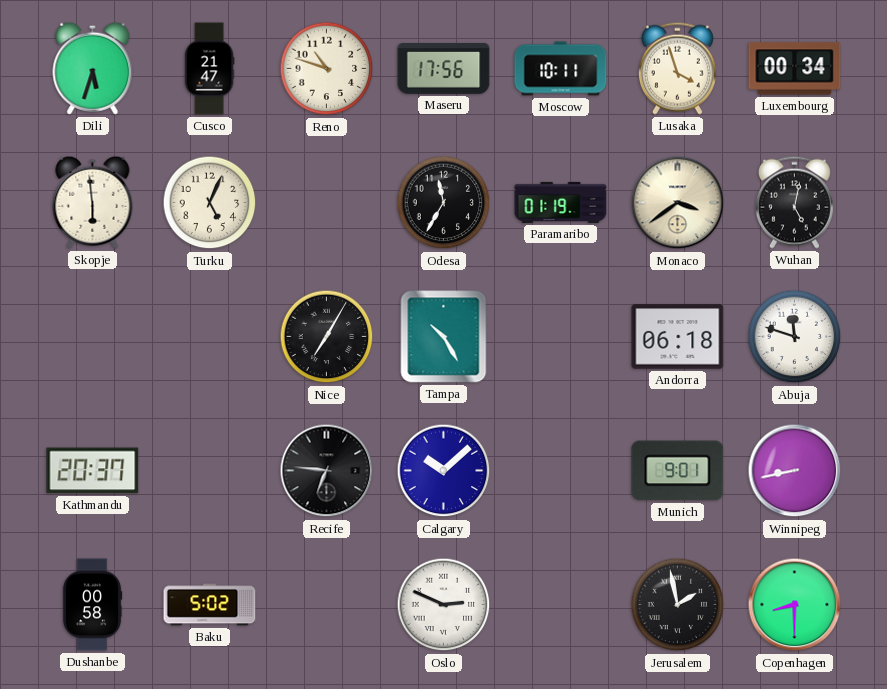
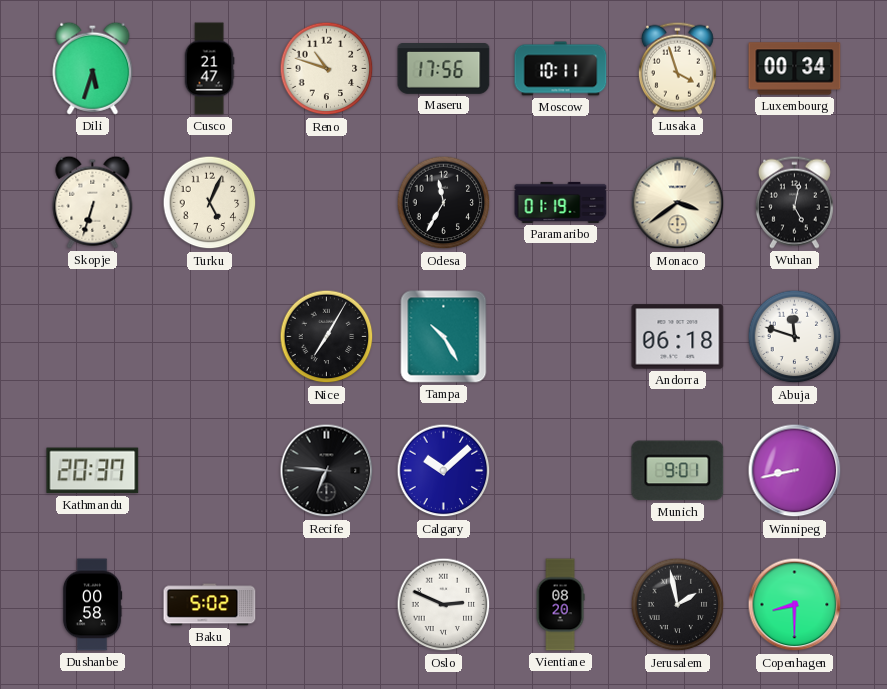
Skopje: 5:59 -> 6:33
Vientiane: none -> 08:20
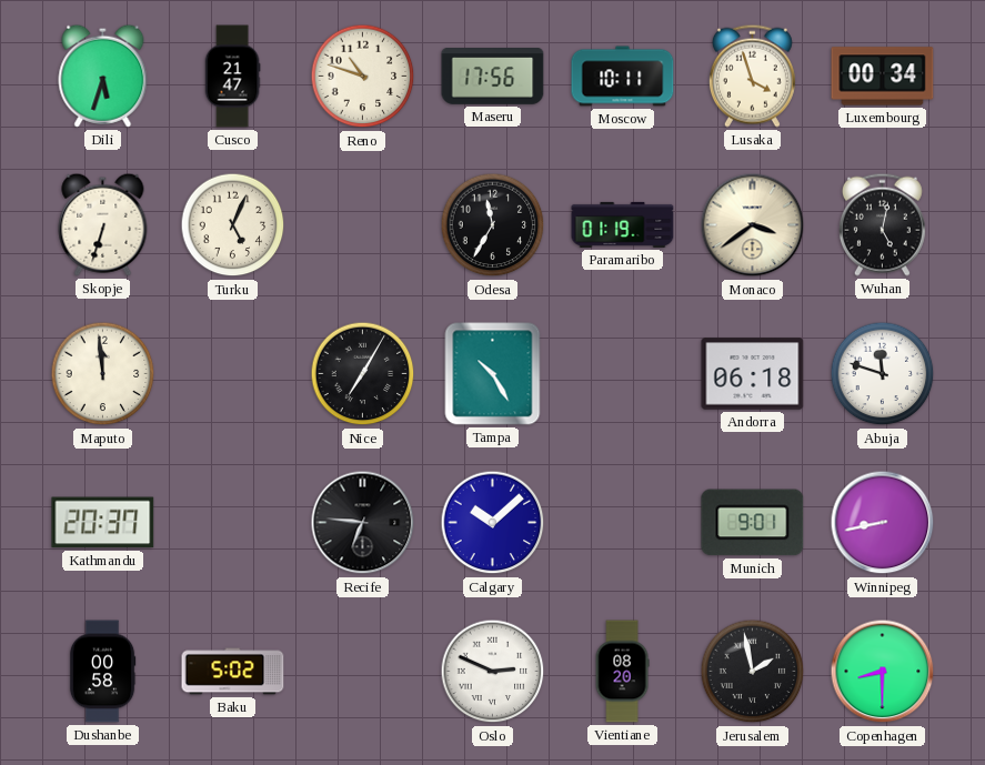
Maputo: none -> 11:59
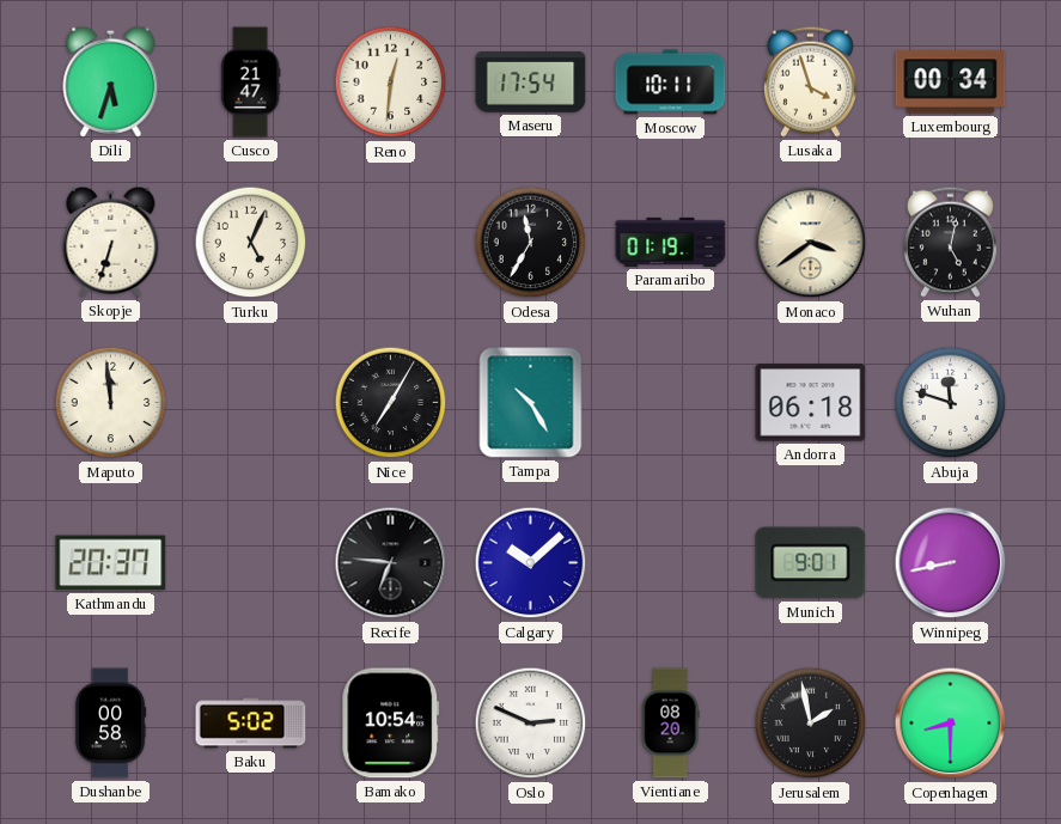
Reno: 10:48 -> 12:31
Maseru: 17:56 -> 17:54
Bamako: none -> 10:54
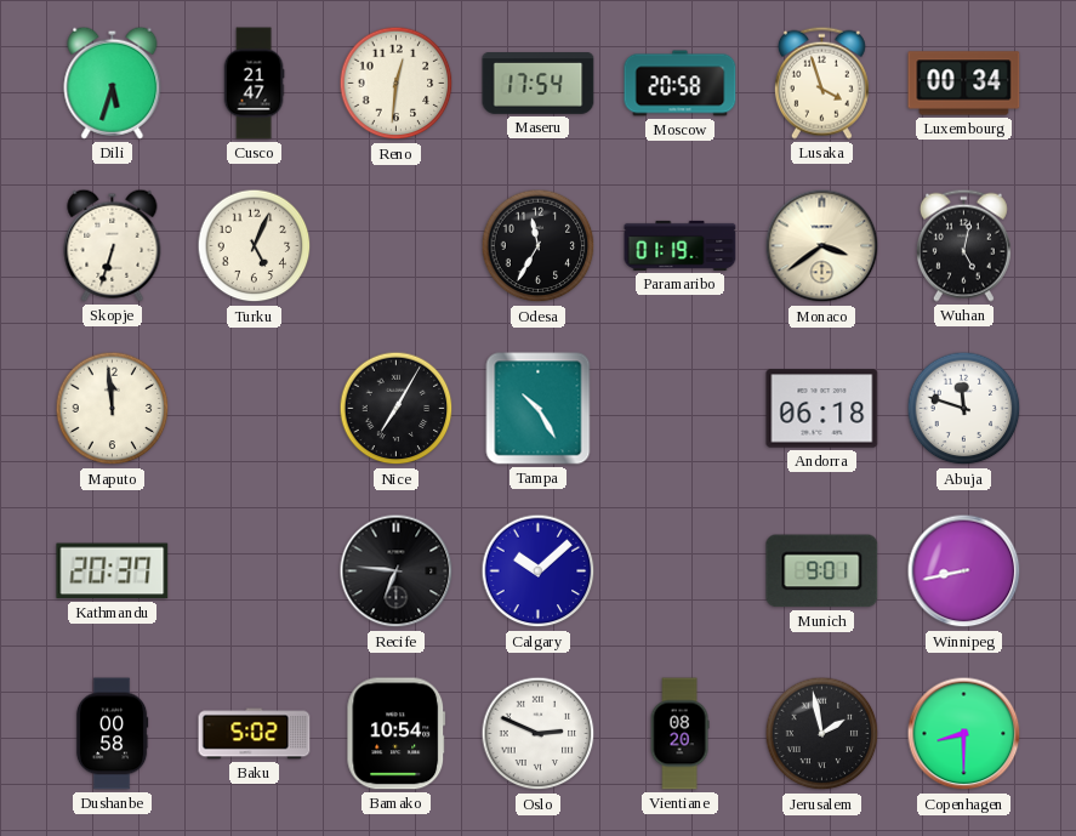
Moscow: 10:11 -> 20:58
